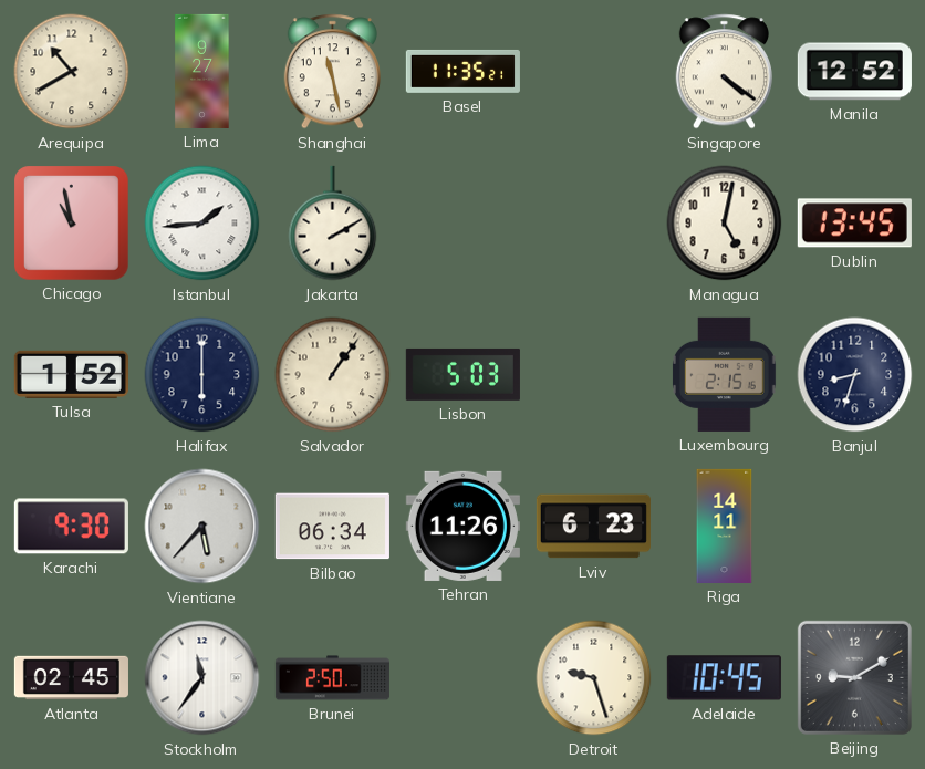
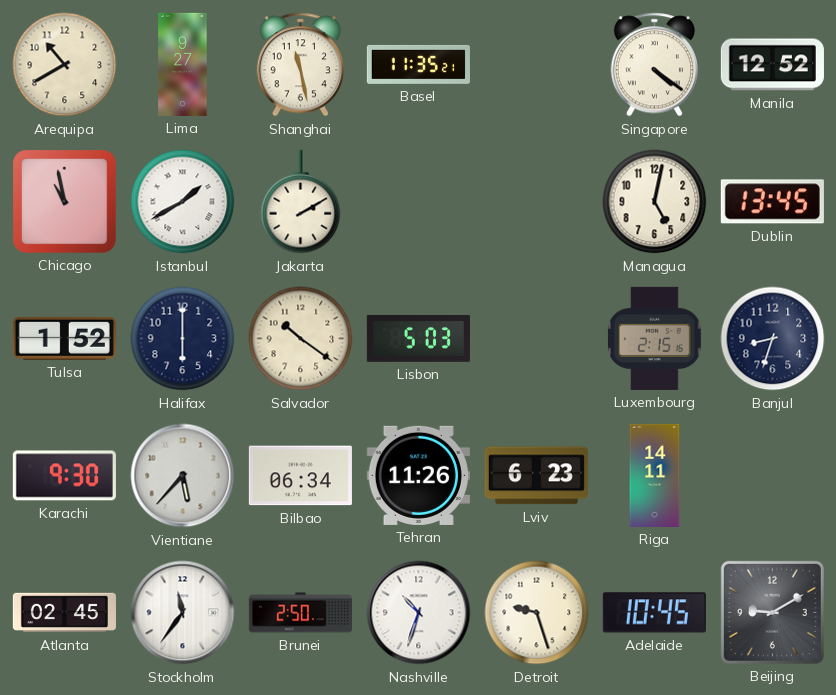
Istanbul: 1:44 -> 1:40
Salvador: 1:06 -> 10:21
Nashville: none -> 10:33
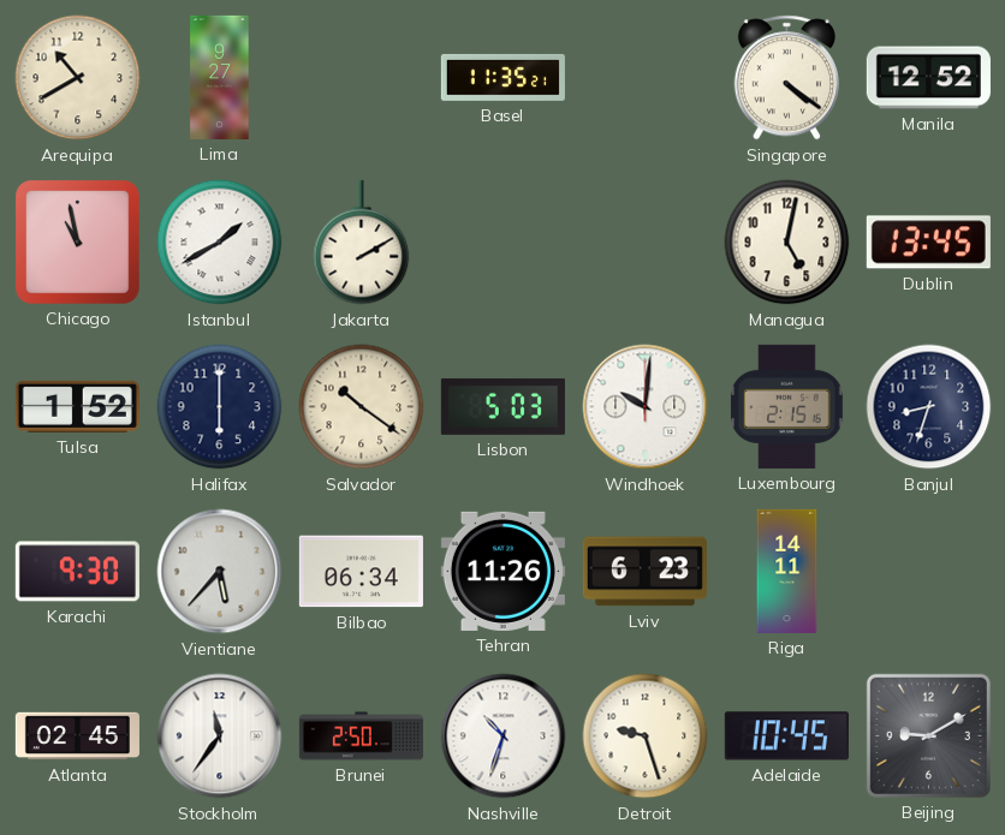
Shanghai: 11:28 -> none
Windhoek: none -> 10:01
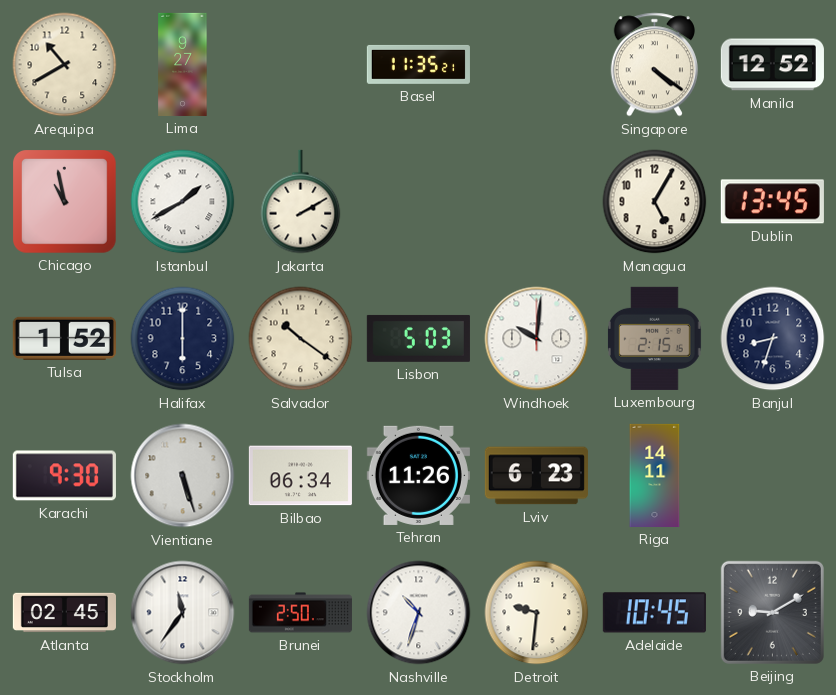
Managua: 5:02 -> 5:05
Vientiane: 5:37 -> 5:27
Detroit: 9:27 -> 9:31
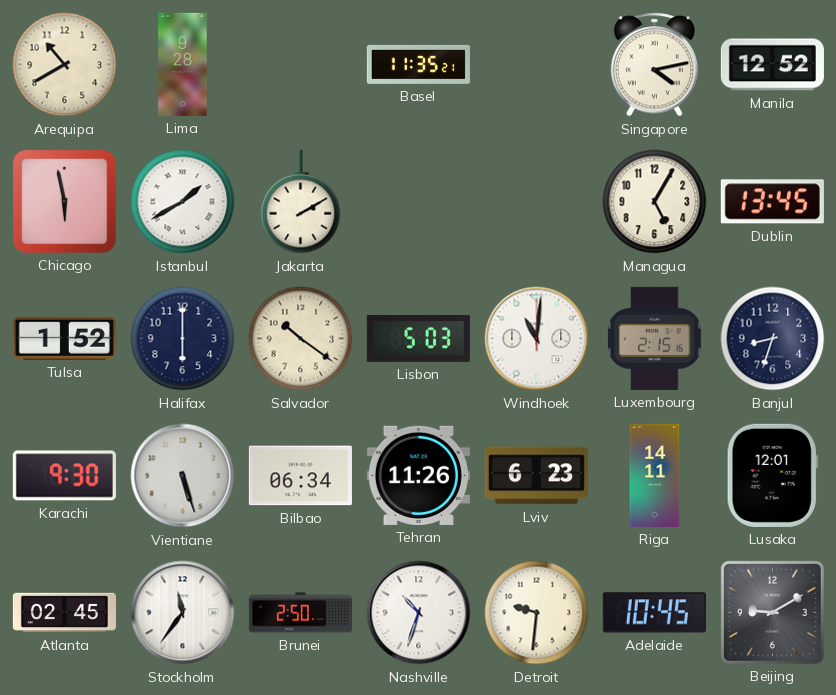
Lima: 9:27 -> 9:28
Singapore: 4:21 -> 4:13
Chicago: 10:58 -> 5:58
Windhoek: 10:01 -> 11:01
Lusaka: none -> 12:01
